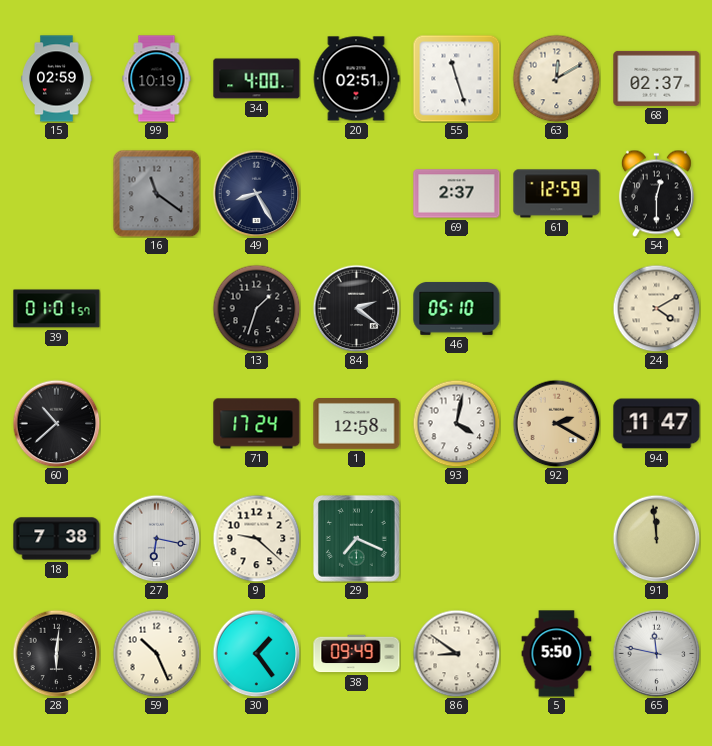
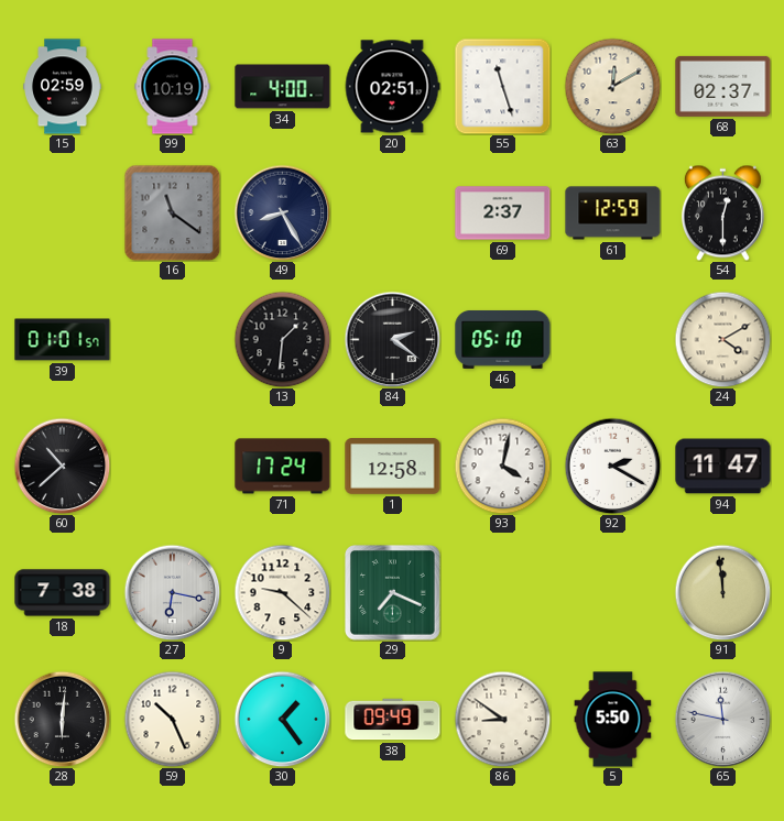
13: 1:33 -> 1:31
92 dial: champagne -> white
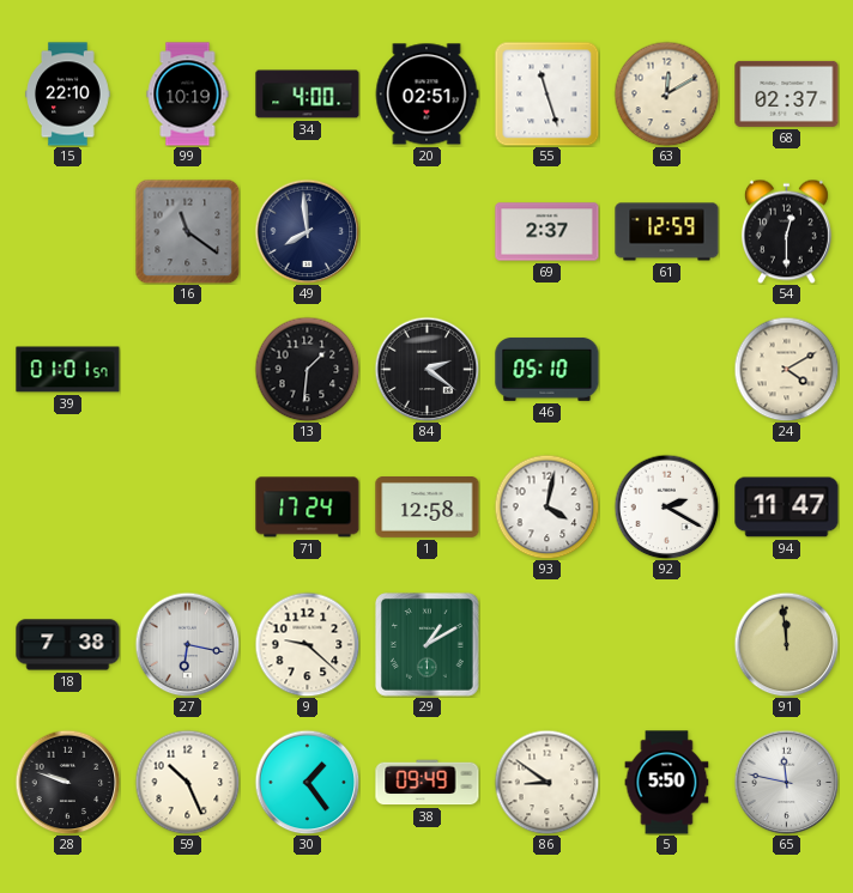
15: 02:59 -> 22:10
49: 8:25 -> 7:59
60: 10:38 -> none
29: 7:19 -> 1:10
28: 6:01 -> 9:48
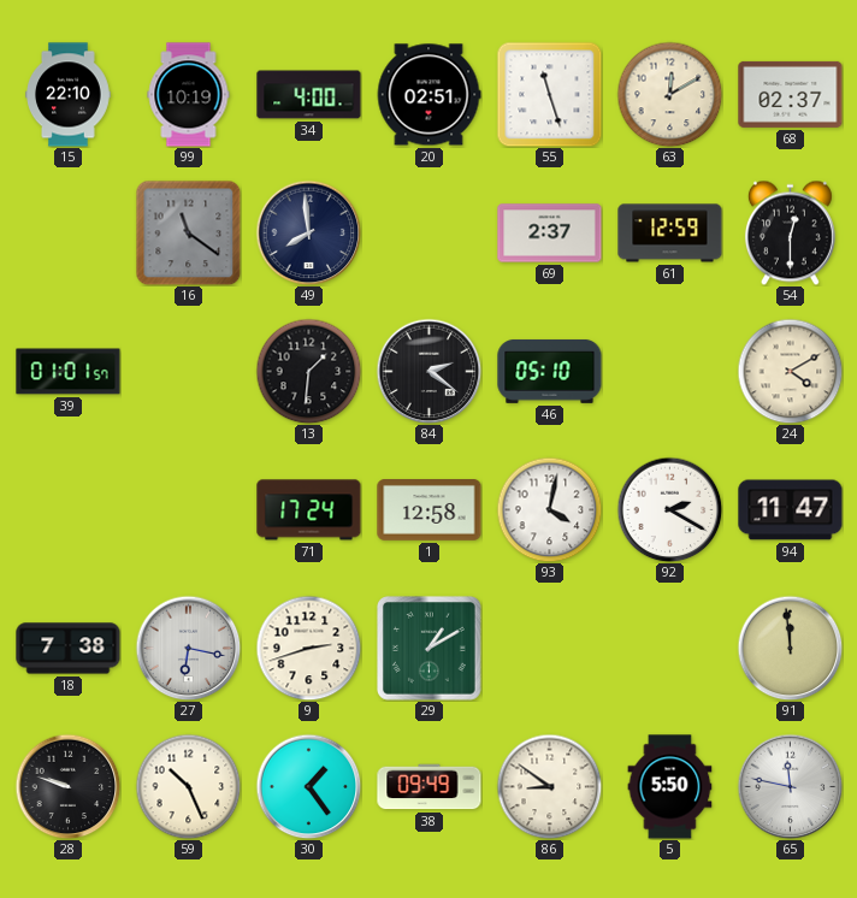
9: 9:22 -> 2:42
